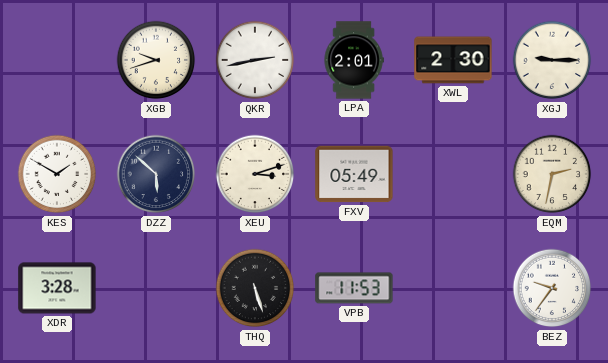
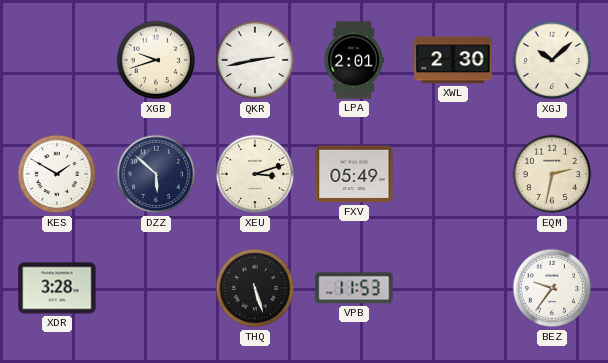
XGJ: 9:15 -> 10:08
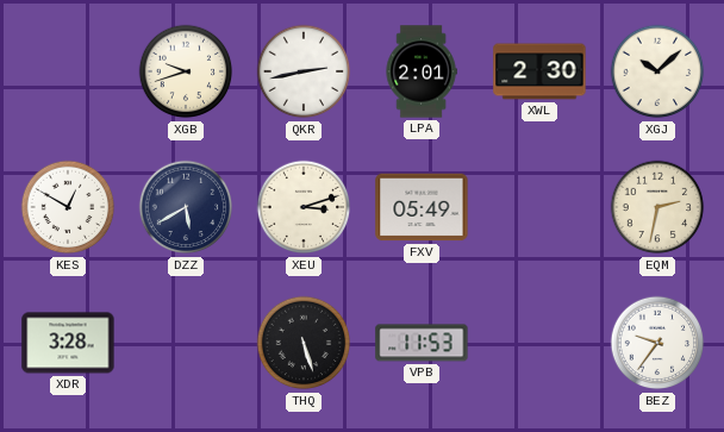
KES: 1:50 -> 12:50
DZZ: 5:52 -> 5:40
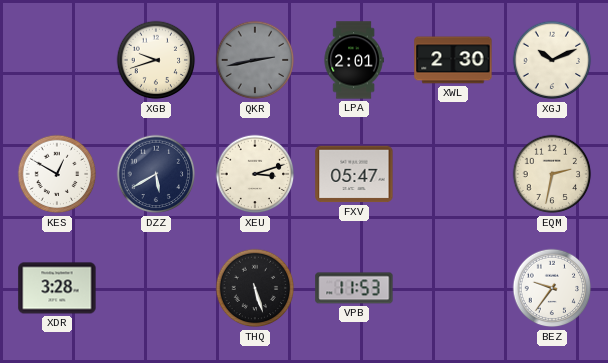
QKR dial: white -> grey
XGJ: 10:08 -> 10:11
FXV: 05:49 -> 05:47
